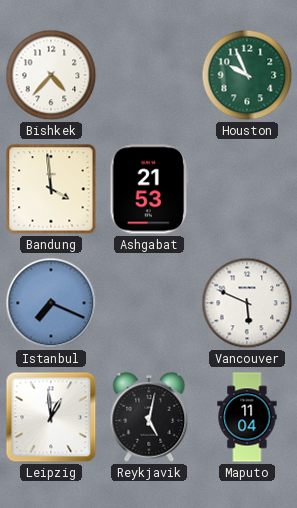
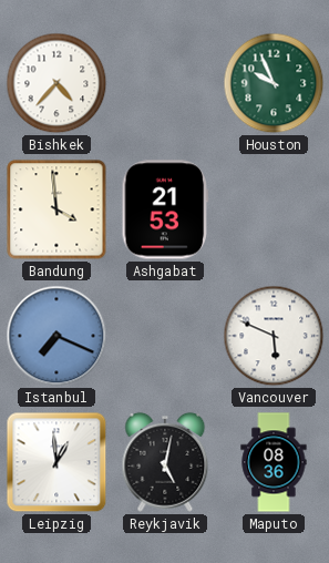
Maputo: 11:04 -> 08:36
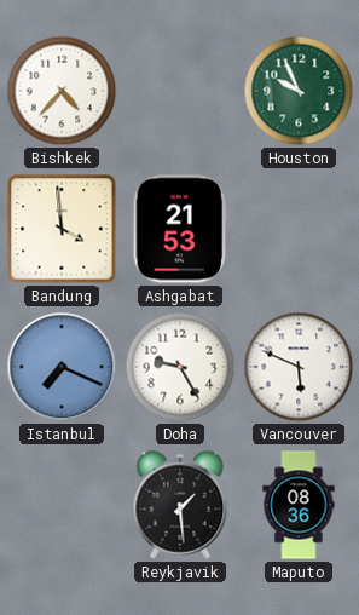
Doha: none -> 9:25
Leipzig: 12:59 -> none
Reykjavik: 5:02 -> 1:29
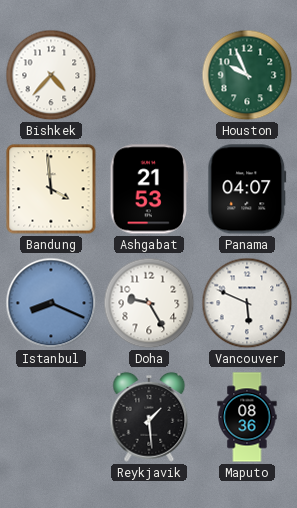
Panama: none -> 04:07
Istanbul: 7:19 -> 8:19
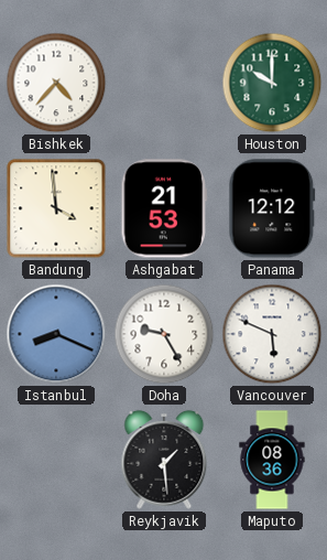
Houston: 9:56 -> 10:00
Panama: 04:07 -> 12:12
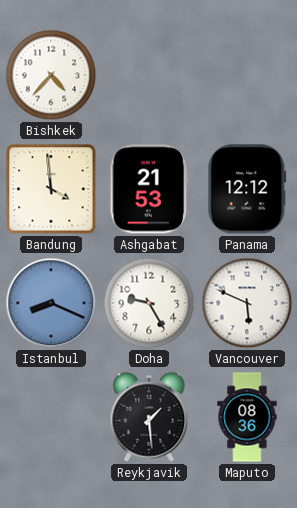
Houston: 10:00 -> none
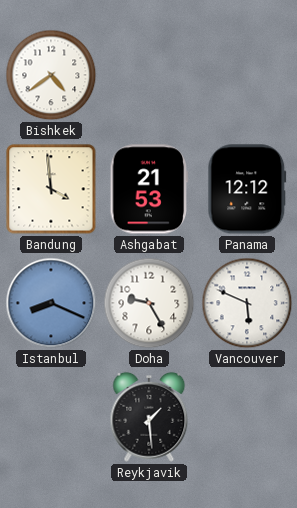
Bishkek: 4:37 -> 4:39
Maputo: 08:36 -> none
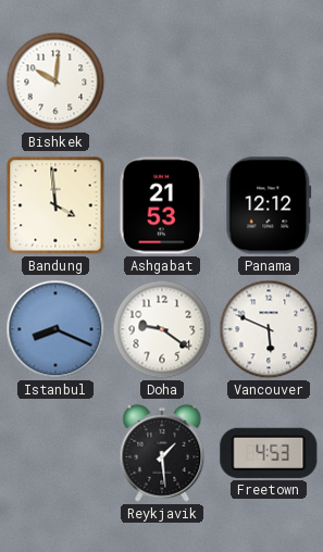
Bishkek: 4:39 -> 10:01
Doha: 9:25 -> 9:21
Freetown: none -> 4:53
